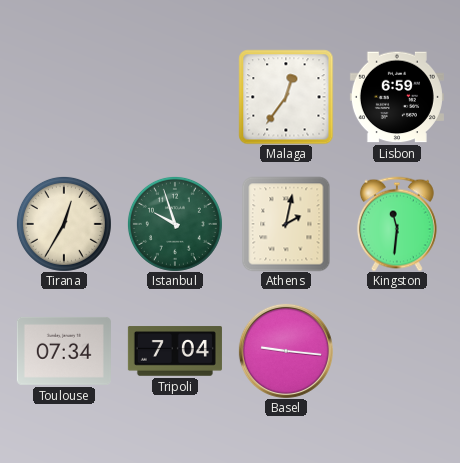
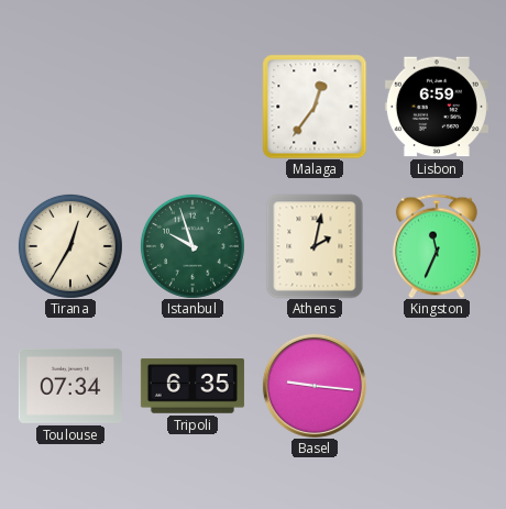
Kingston: 11:31 -> 11:34
Tripoli: 7:04 -> 6:35
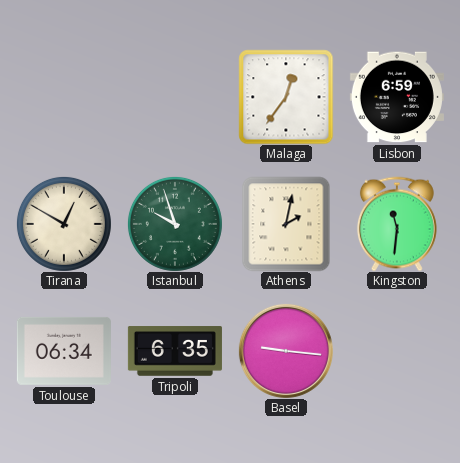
Tirana: 12:35 -> 12:50
Kingston: 11:34 -> 11:31
Toulouse: 07:34 -> 06:34
